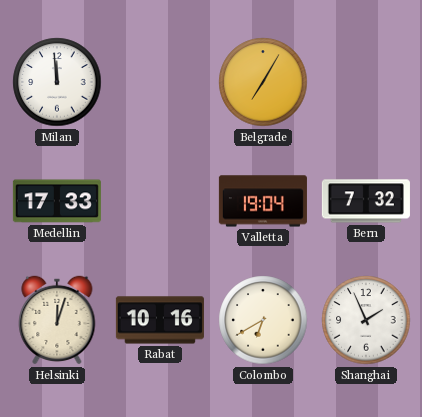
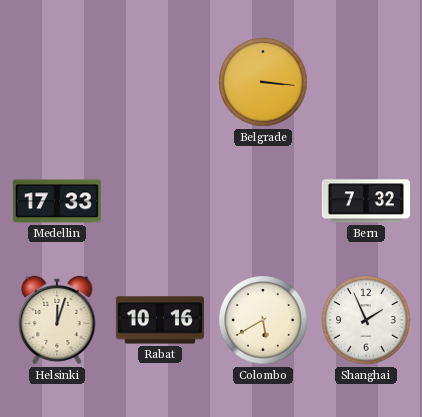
Milan: 11:59 -> none
Belgrade: 7:05 -> 3:16
Valletta: 19:04 -> none
Colombo: 6:40 -> 5:40
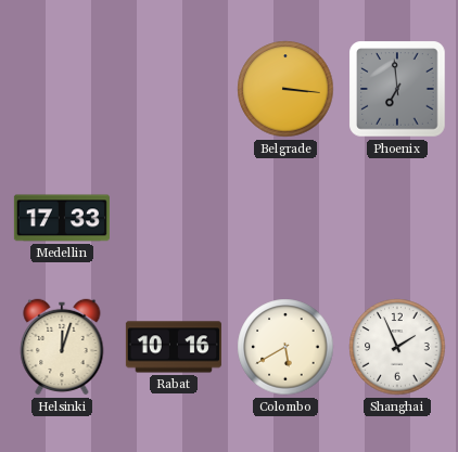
Phoenix: none -> 6:59
Bern: 7:32 -> none
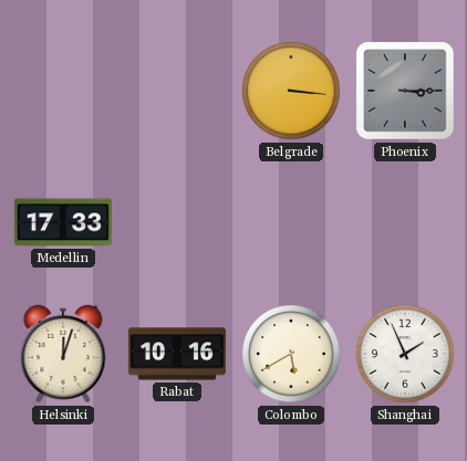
Phoenix: 6:59 -> 3:15
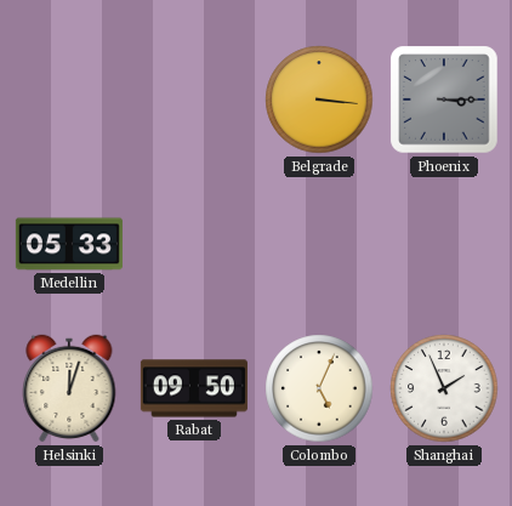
Medellin: 17:33 -> 05:33
Rabat: 10:16 -> 09:50
Colombo: 5:40 -> 5:04
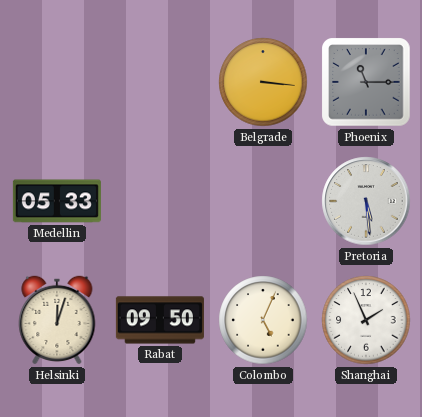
Phoenix: 3:15 -> 11:15
Pretoria: none -> 5:29
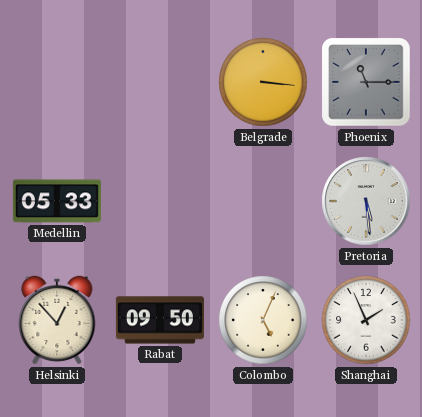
Helsinki: 12:03 -> 12:53
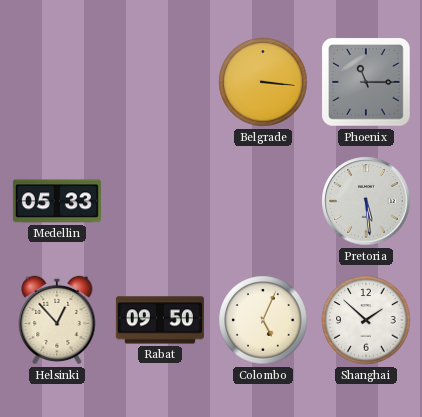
Shanghai: 1:56 -> 1:52
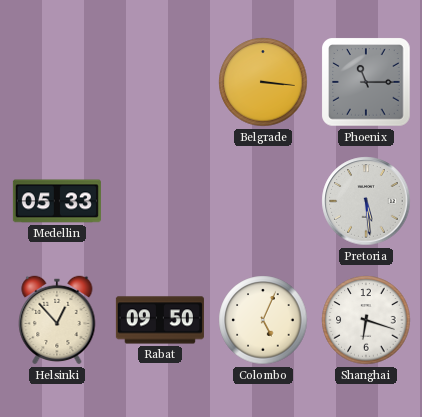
Shanghai: 1:52 -> 6:18
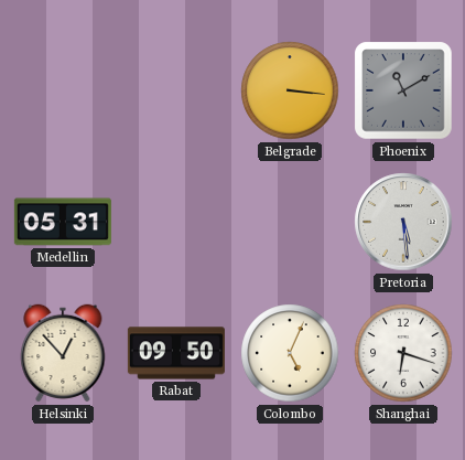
Phoenix: 11:15 -> 11:10
Medellin: 05:33 -> 05:31
